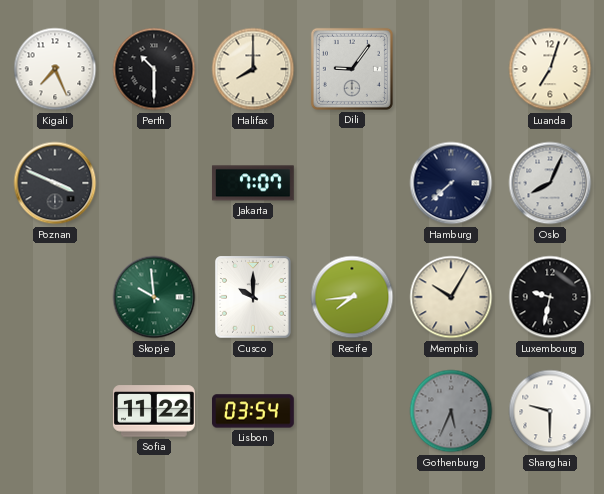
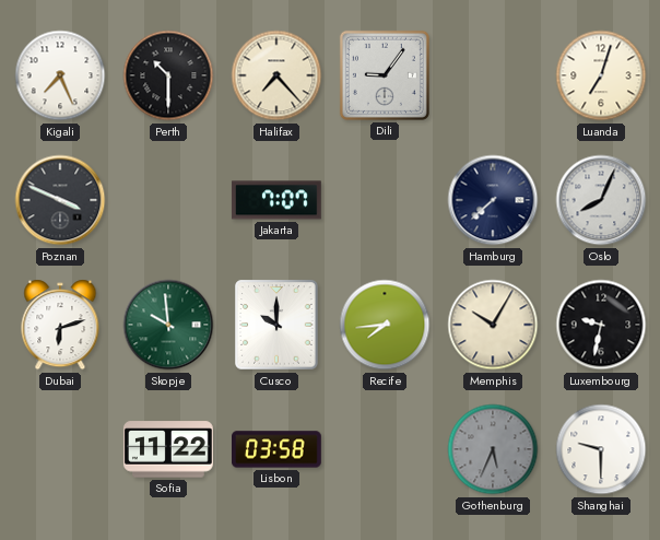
Halifax: 8:00 -> 7:23
Dubai: none -> 6:12
Lisbon: 03:54 -> 03:58
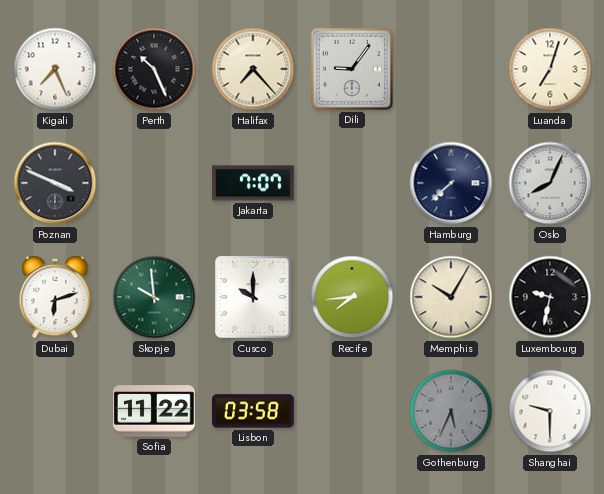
Perth: 10:30 -> 10:26
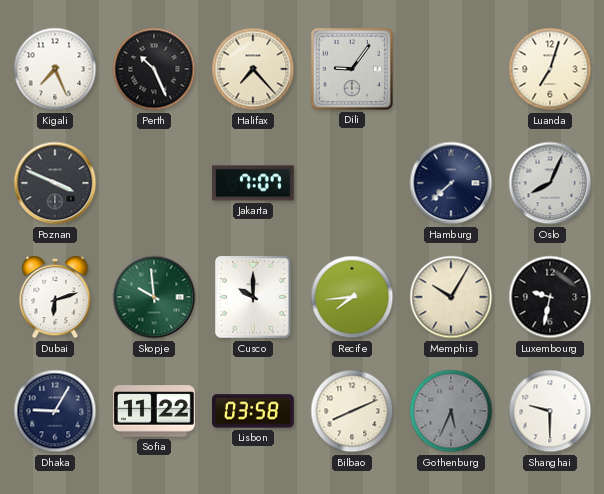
Dhaka: none -> 9:05
Bilbao: none -> 8:11
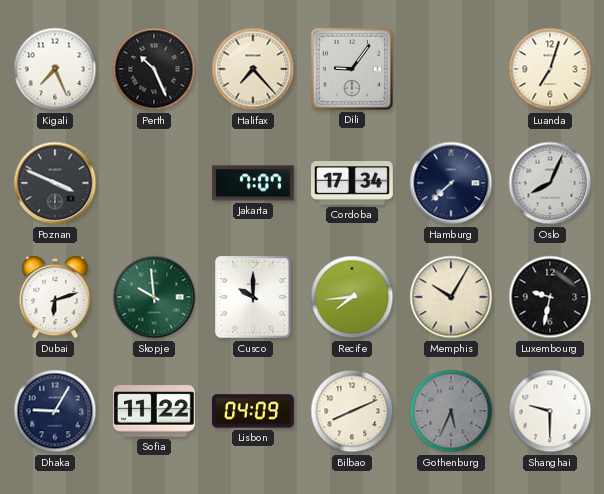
Cordoba: none -> 17:34
Lisbon: 03:58 -> 04:09
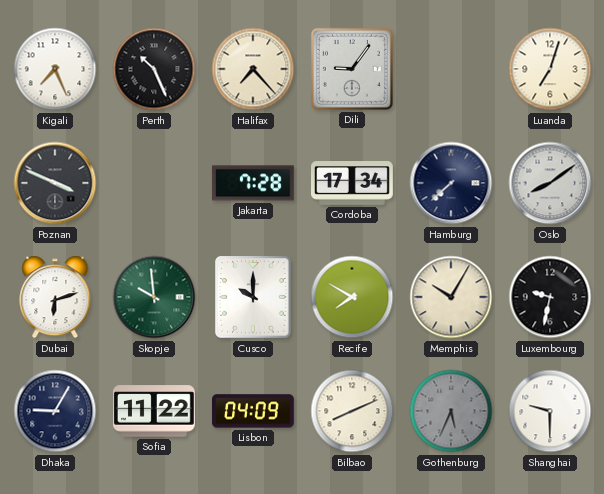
Jakarta: 7:07 -> 7:28
Oslo: 8:04 -> 8:09
Recife: 7:44 -> 7:50
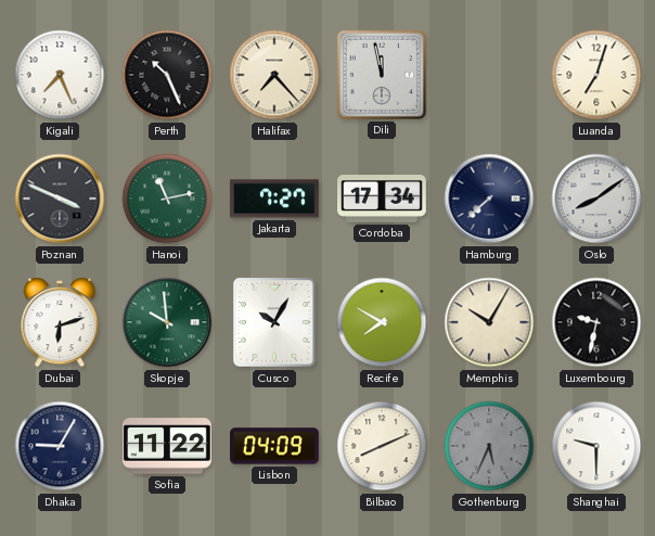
Dili: 9:06 -> 11:58
Hanoi: none -> 11:13
Jakarta: 7:28 -> 7:27
Cusco: 10:00 -> 10:05
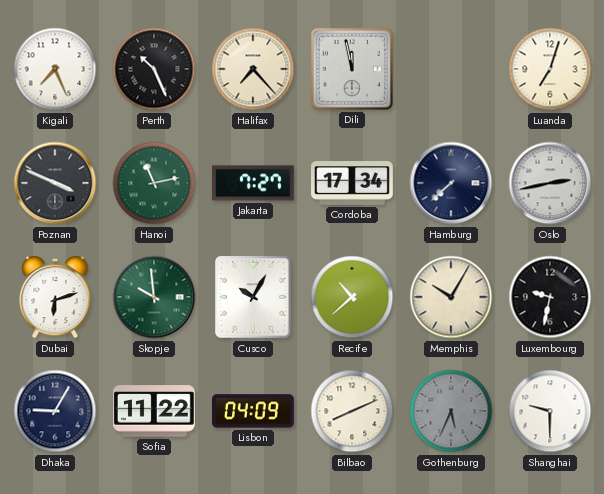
Oslo: 8:09 -> 2:43
Recife: 7:50 -> 10:38
